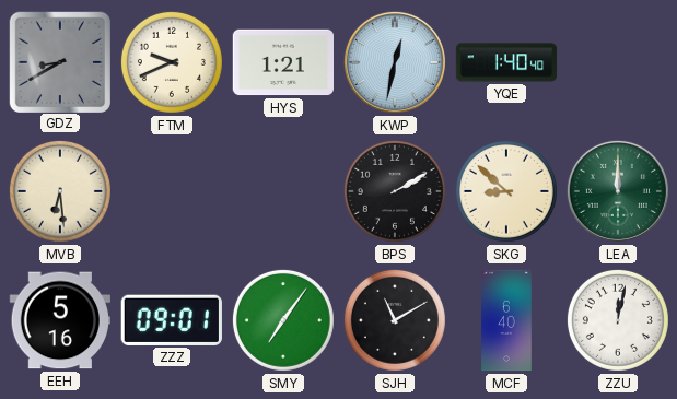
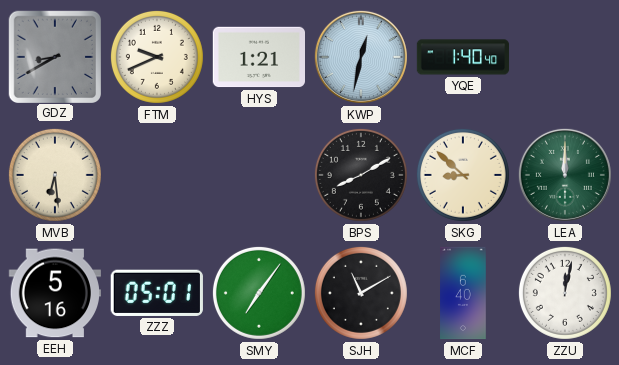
BPS: 2:10 -> 8:10
ZZZ: 09:01 -> 05:01
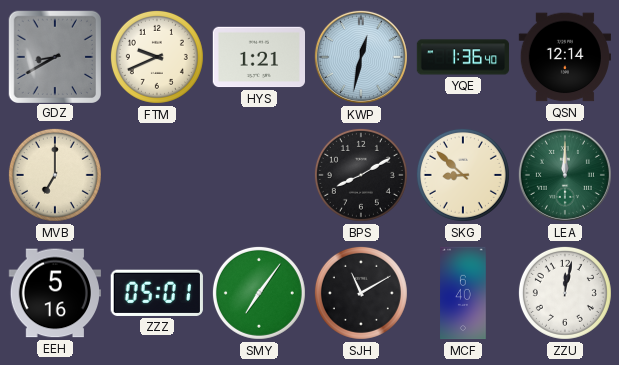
YQE: 1:40 -> 1:36
QSN: none -> 12:14
MVB: 6:29 -> 7:00
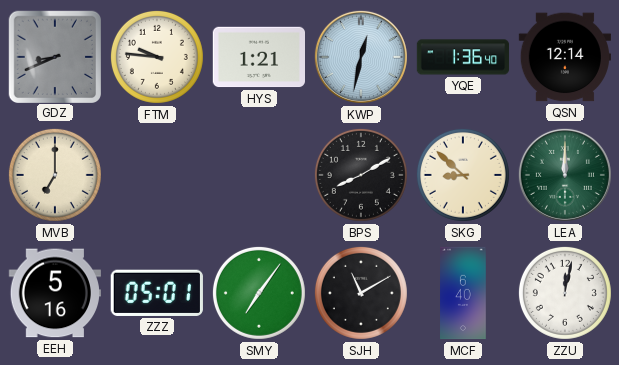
GDZ: 8:40 -> 8:41
FTM: 9:41 -> 9:46
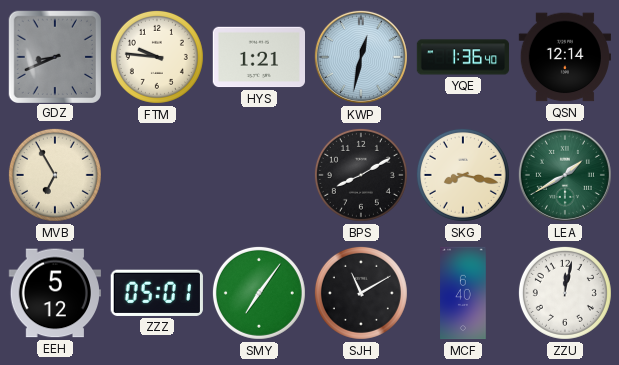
MVB: 7:00 -> 6:55
SKG: 8:52 -> 8:17
LEA: 12:00 -> 1:40
EEH: 5:16 -> 5:12
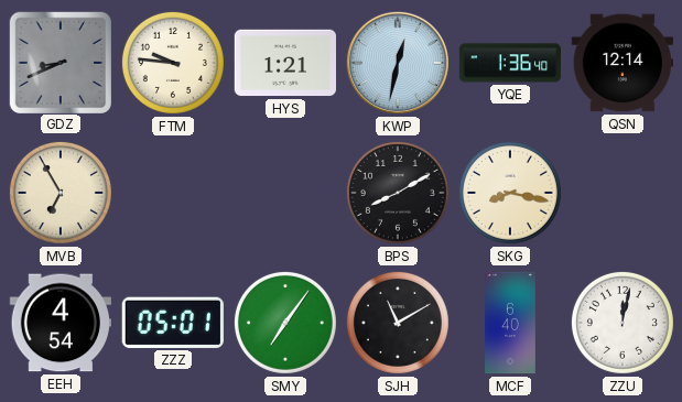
LEA: 1:40 -> none
EEH: 5:12 -> 4:54
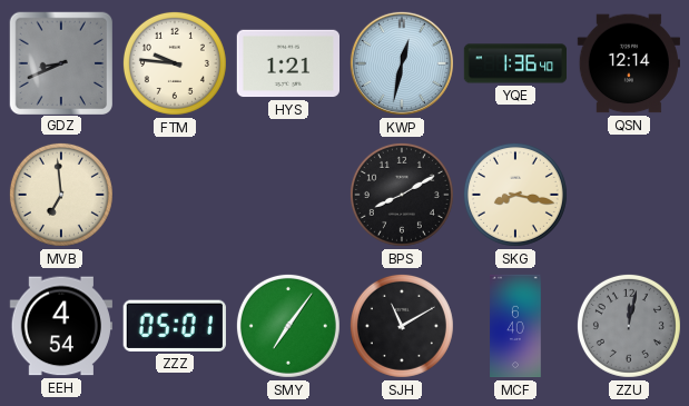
MVB: 6:55 -> 6:59
ZZU dial: white -> grey
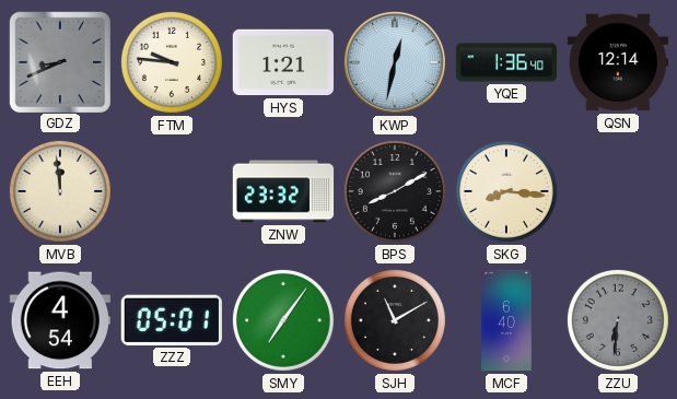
MVB: 6:59 -> 11:59
ZNW: none -> 23:32
SKG: 8:17 -> 8:16
ZZU: 12:02 -> 6:31
